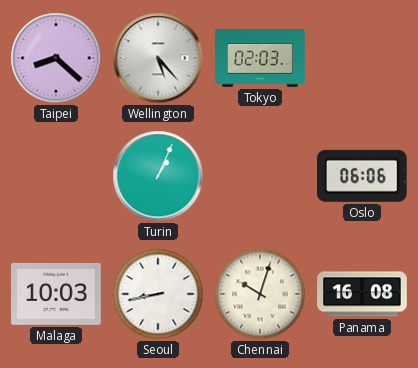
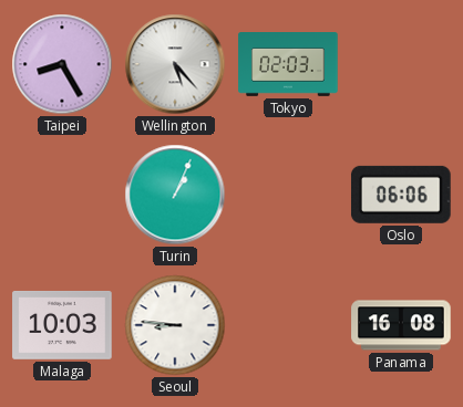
Taipei: 8:22 -> 8:25
Seoul: 8:43 -> 8:46
Chennai: 10:03 -> none
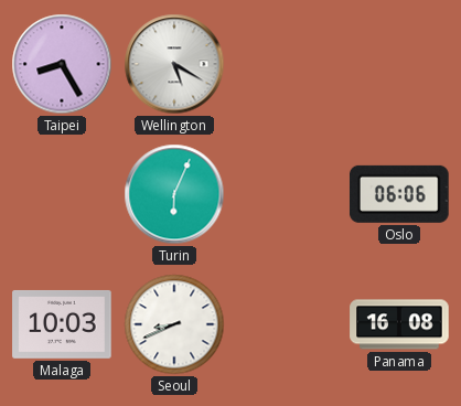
Wellington: 5:23 -> 5:20
Tokyo: 02:03 -> none
Turin: 1:04 -> 6:04
Seoul: 8:46 -> 8:41
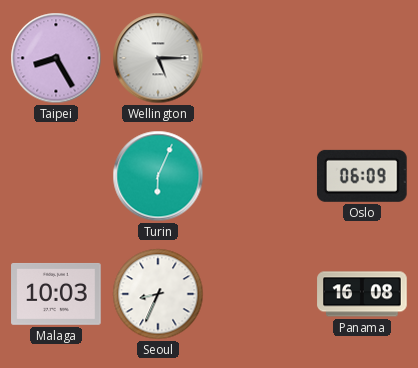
Wellington: 5:20 -> 5:15
Oslo: 06:06 -> 06:09
Seoul: 8:41 -> 8:34
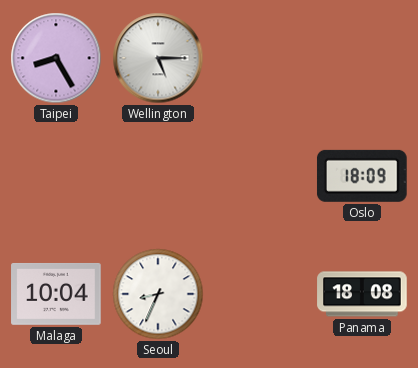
Turin: 6:04 -> none
Oslo: 06:09 -> 18:09
Malaga: 10:03 -> 10:04
Panama: 16:08 -> 18:08
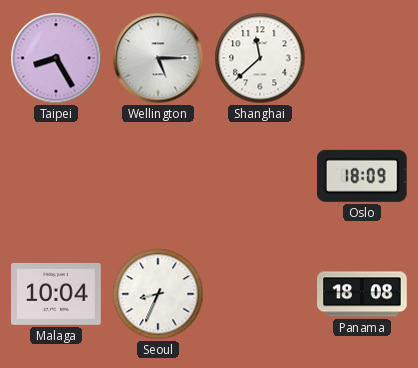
Shanghai: none -> 11:38
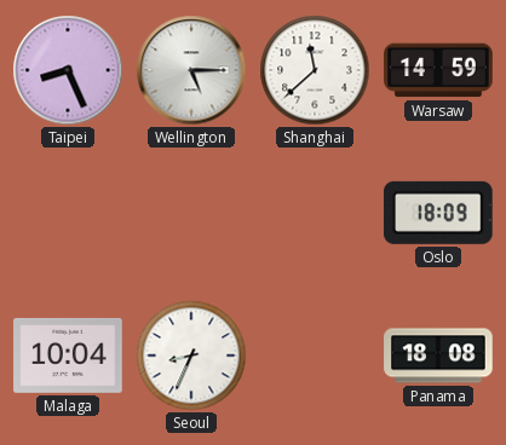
Taipei: 8:25 -> 8:26
Warsaw: none -> 14:59
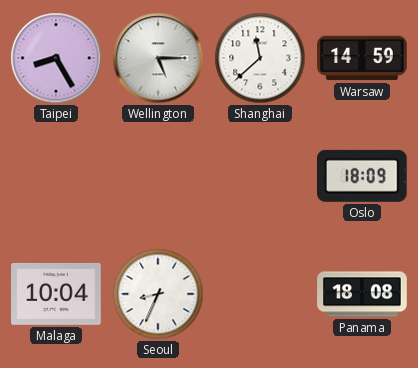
Taipei: 8:26 -> 8:25
